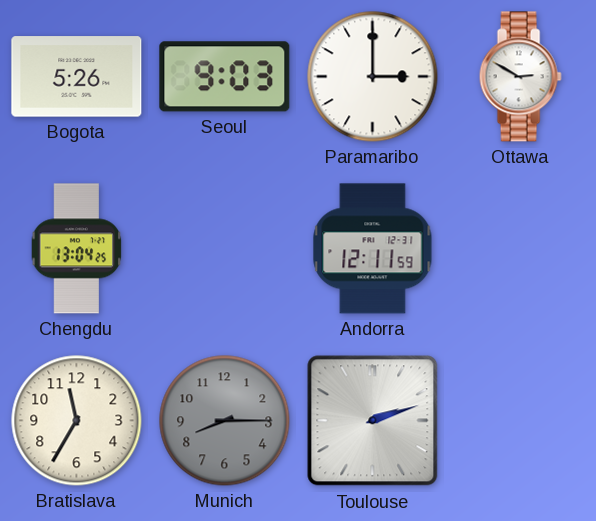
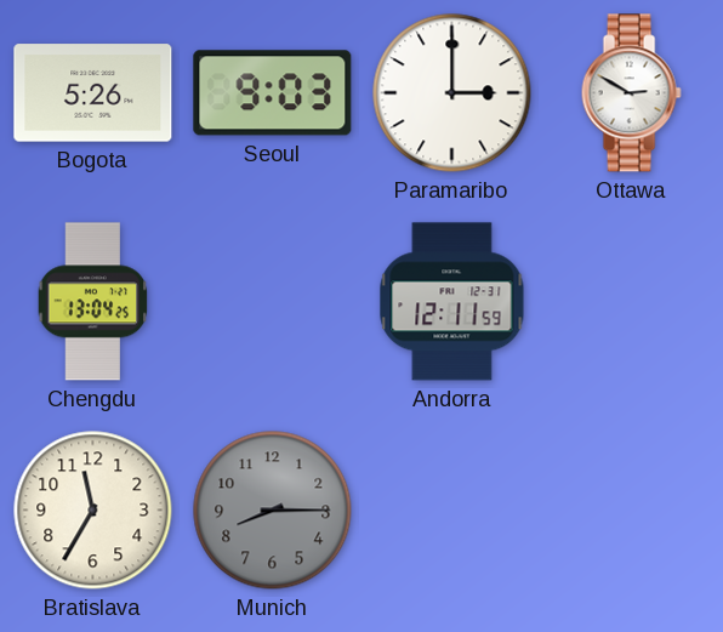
Toulouse: 2:12 -> none
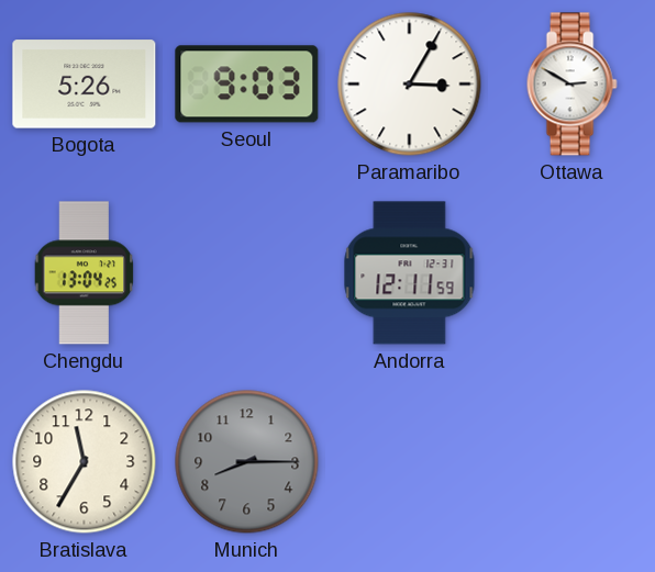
Paramaribo: 3:00 -> 3:05
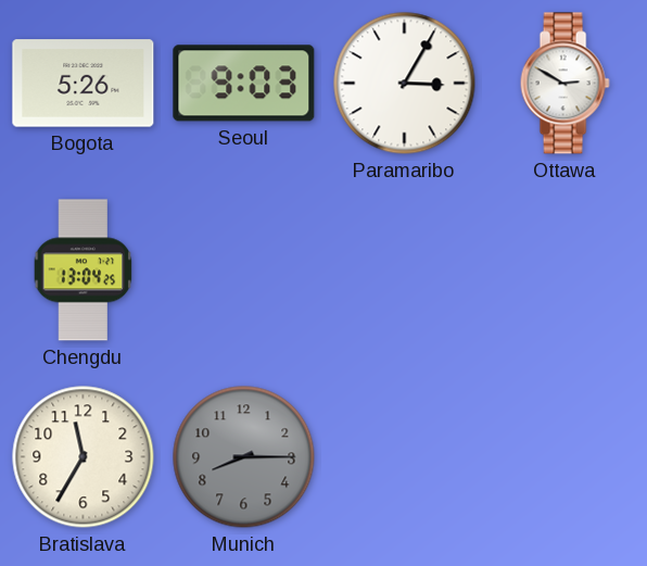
Andorra: 12:11 -> none
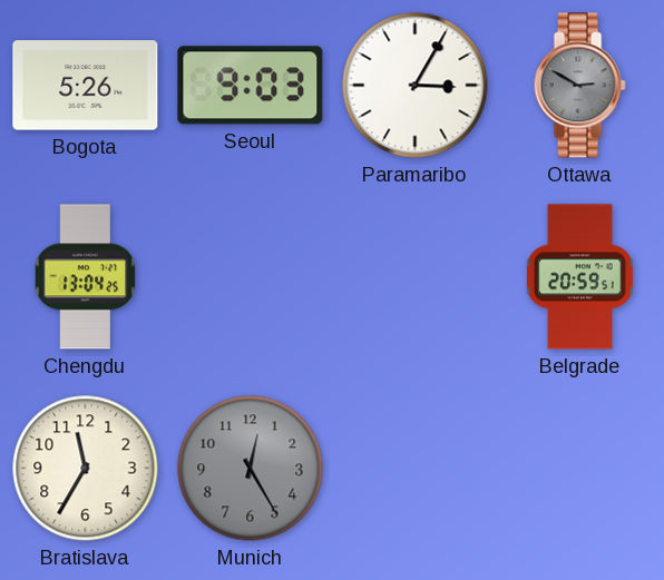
Ottawa dial: white -> grey
Belgrade: none -> 20:59
Munich: 8:15 -> 12:25
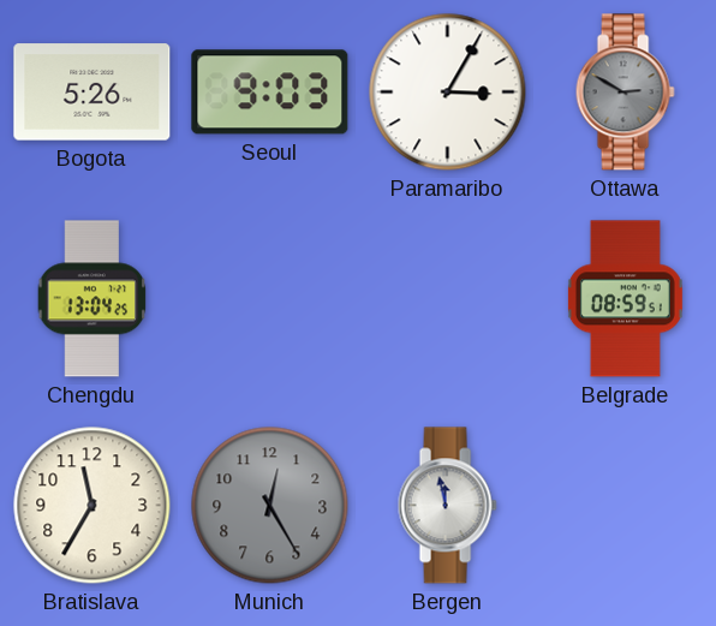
Belgrade: 20:59 -> 08:59
Bergen: none -> 11:58
